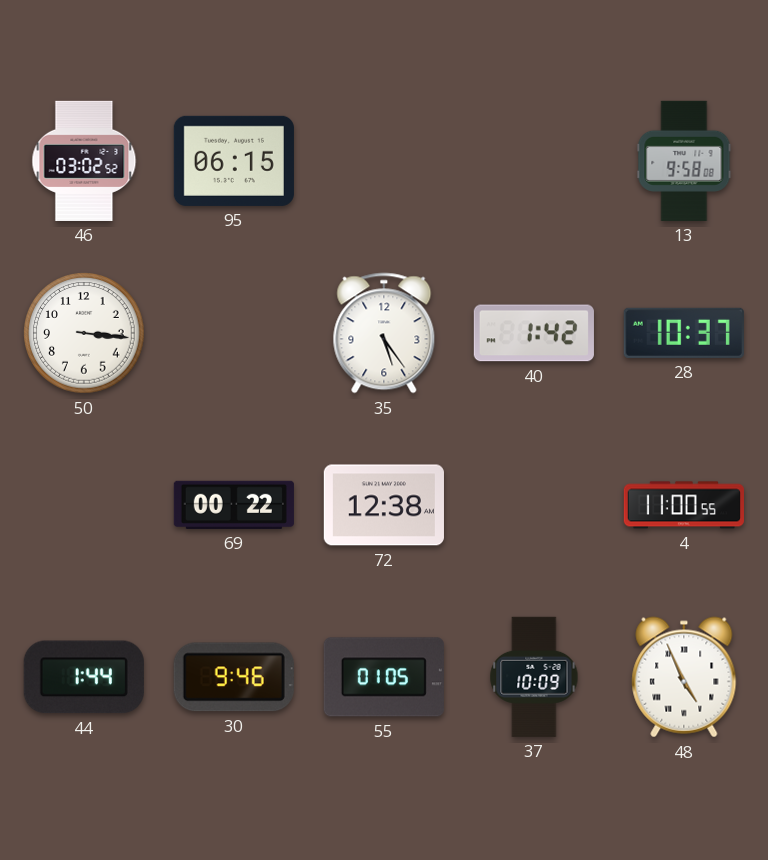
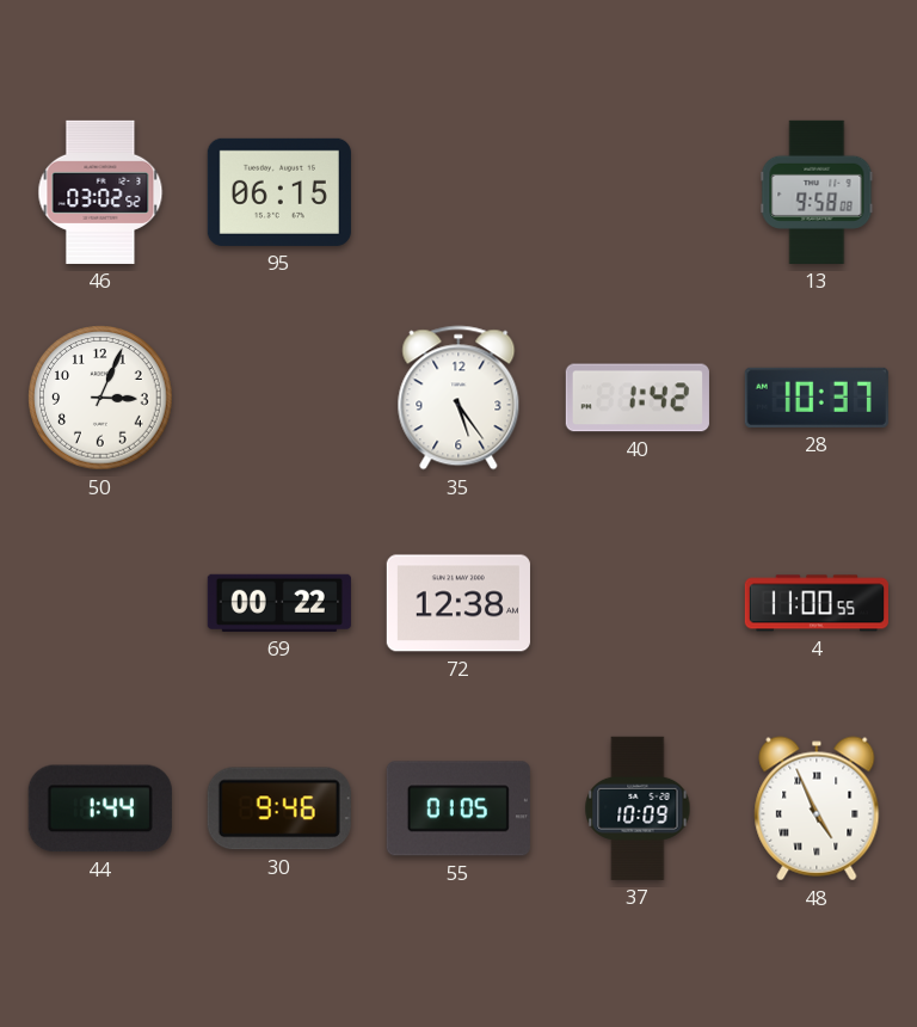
50: 3:16 -> 3:04
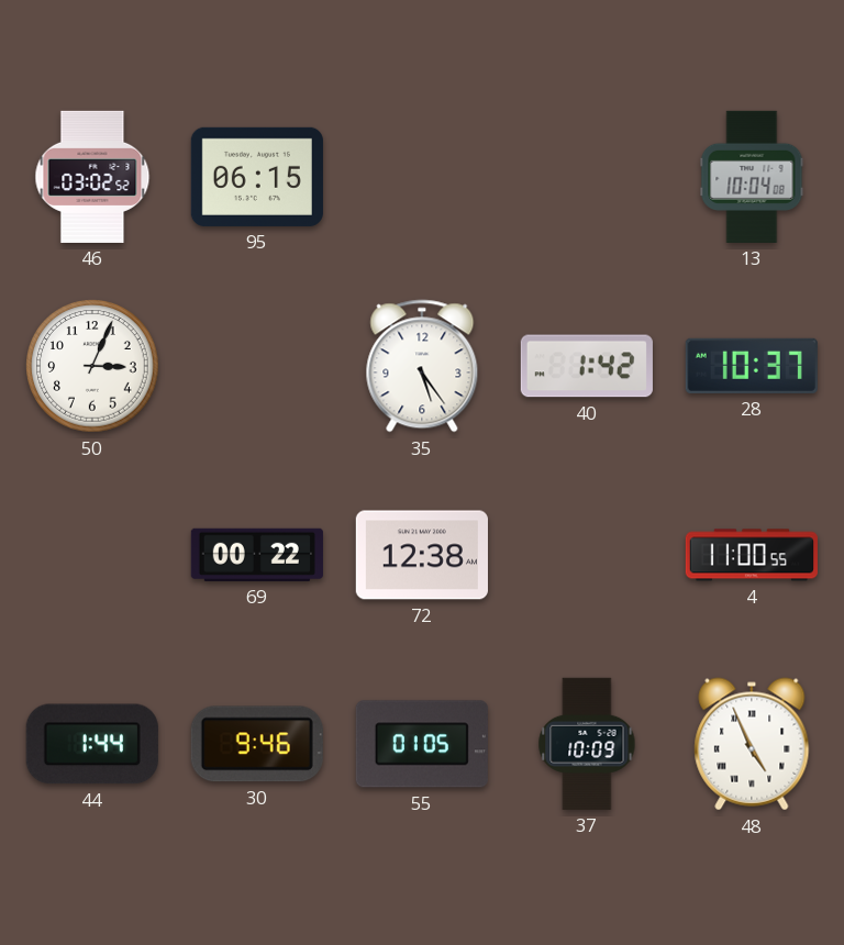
13: 9:58 -> 10:04
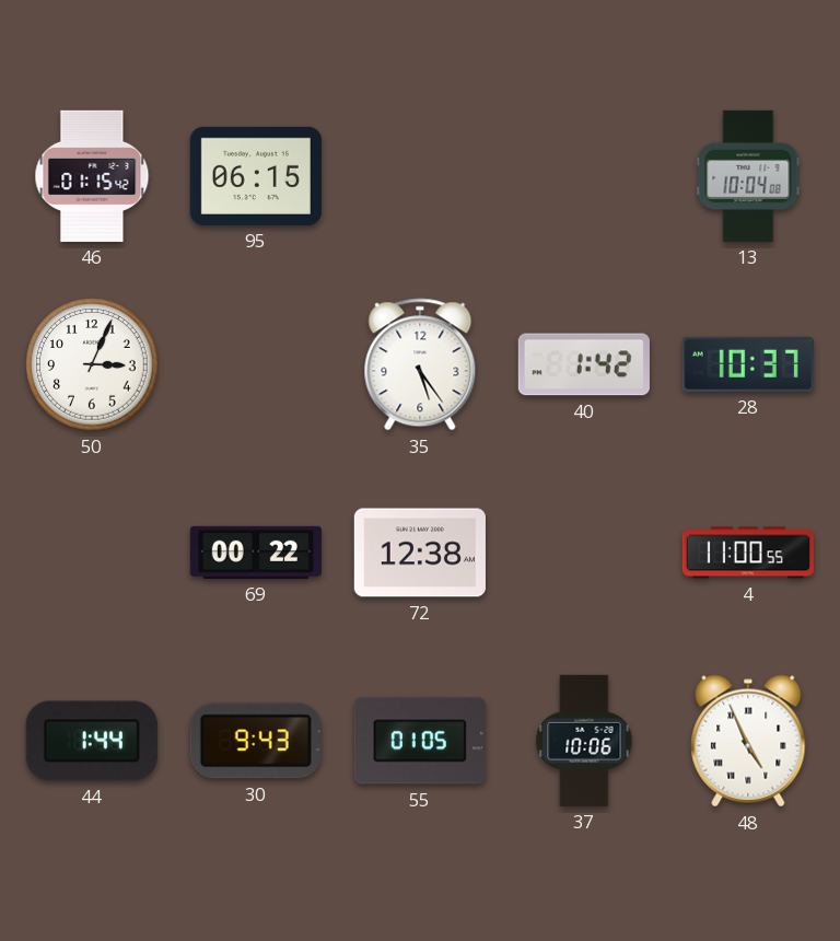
46: 03:02 -> 01:15
30: 9:46 -> 9:43
37: 10:09 -> 10:06
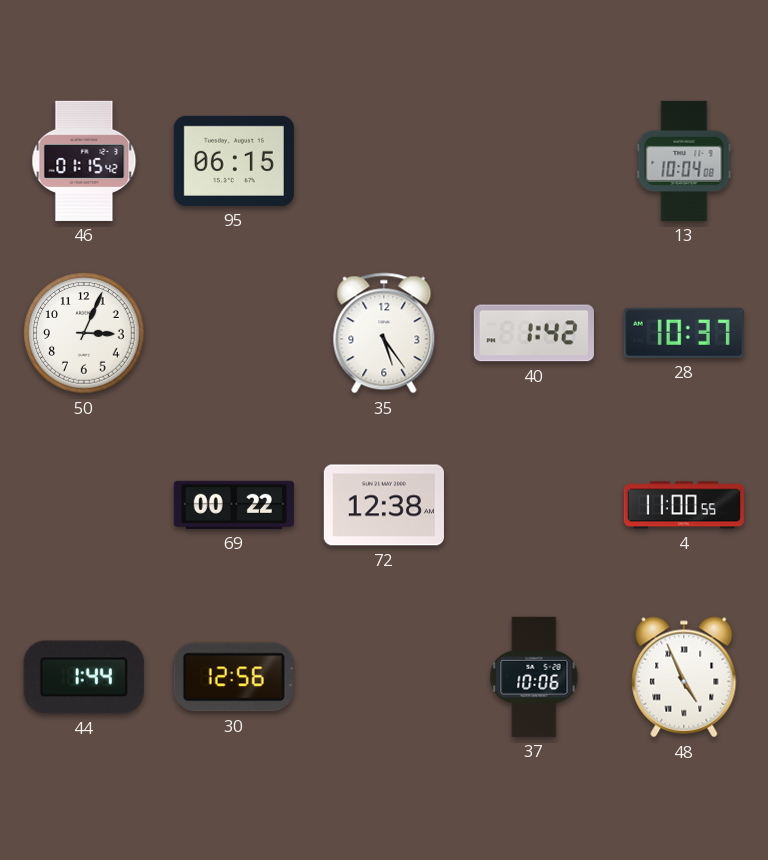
30: 9:43 -> 12:56
55: 01:05 -> none
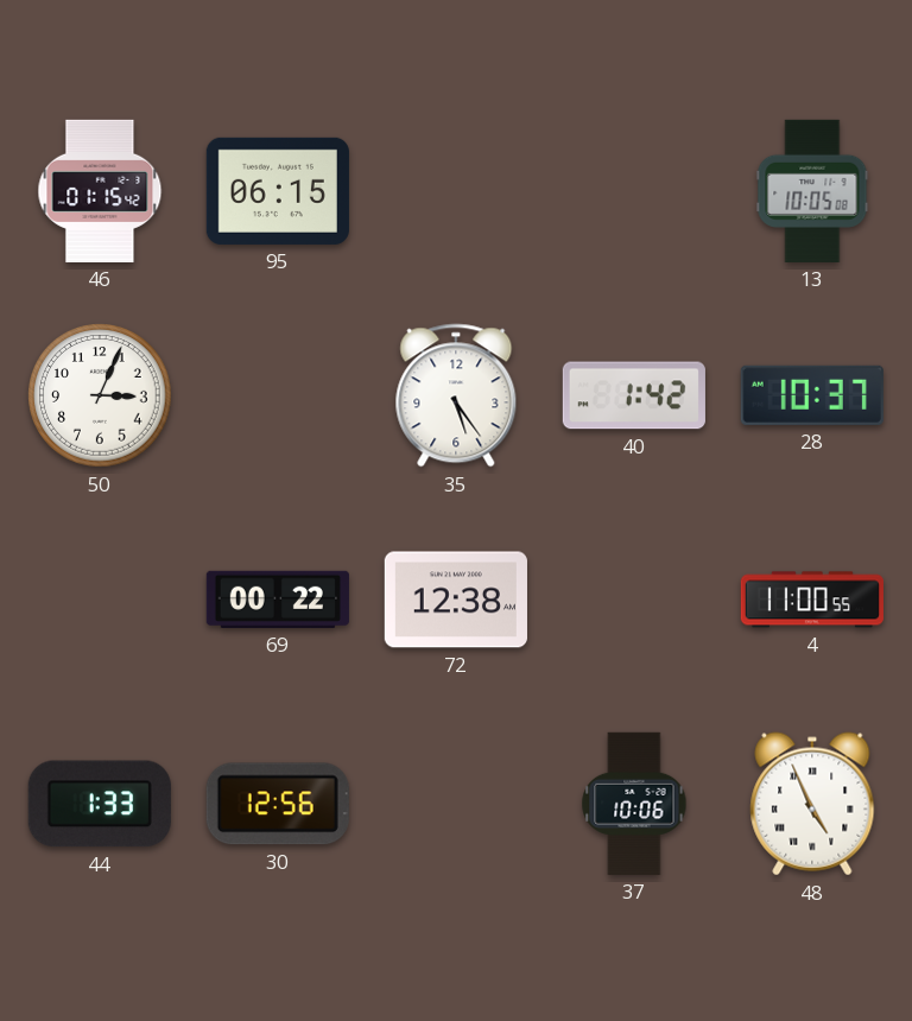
13: 10:04 -> 10:05
44: 1:44 -> 1:33
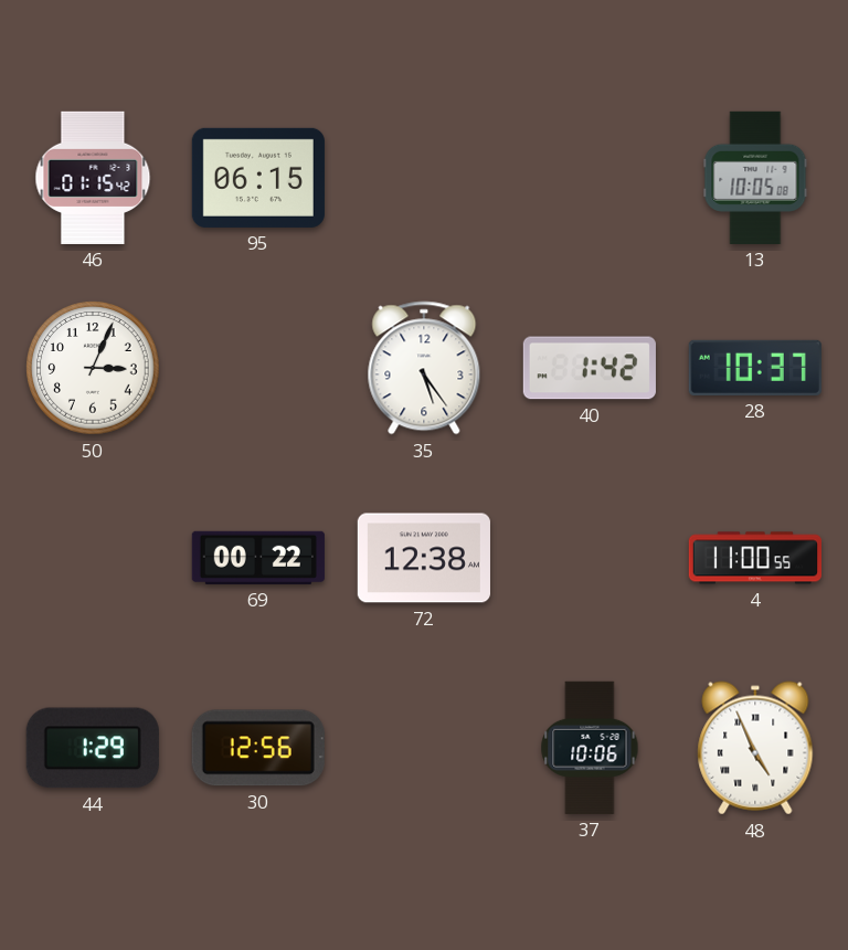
44: 1:33 -> 1:29
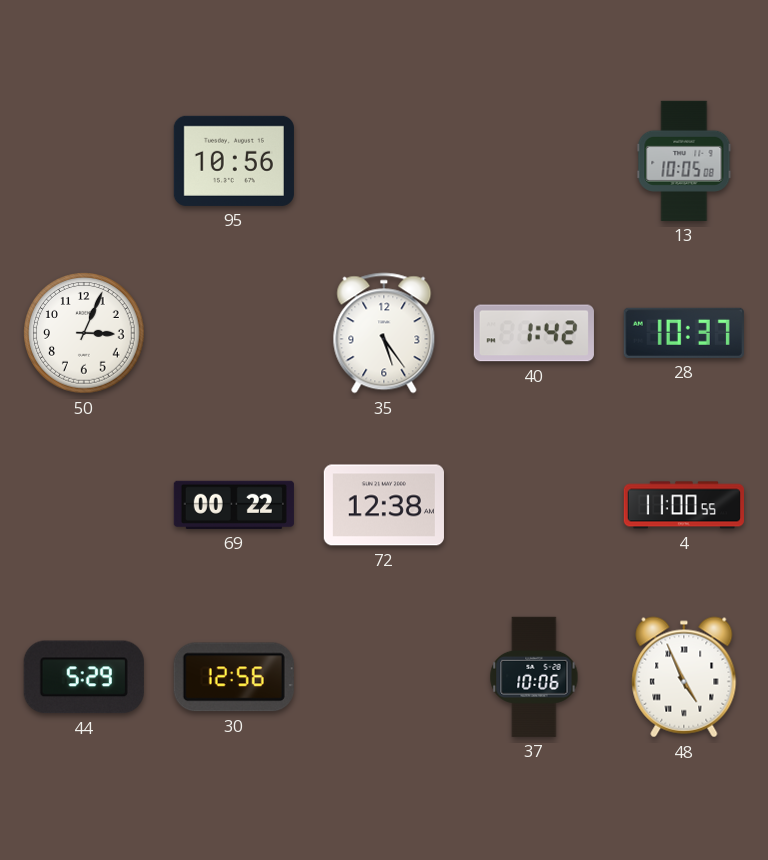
46: 01:15 -> none
95: 06:15 -> 10:56
44: 1:29 -> 5:29
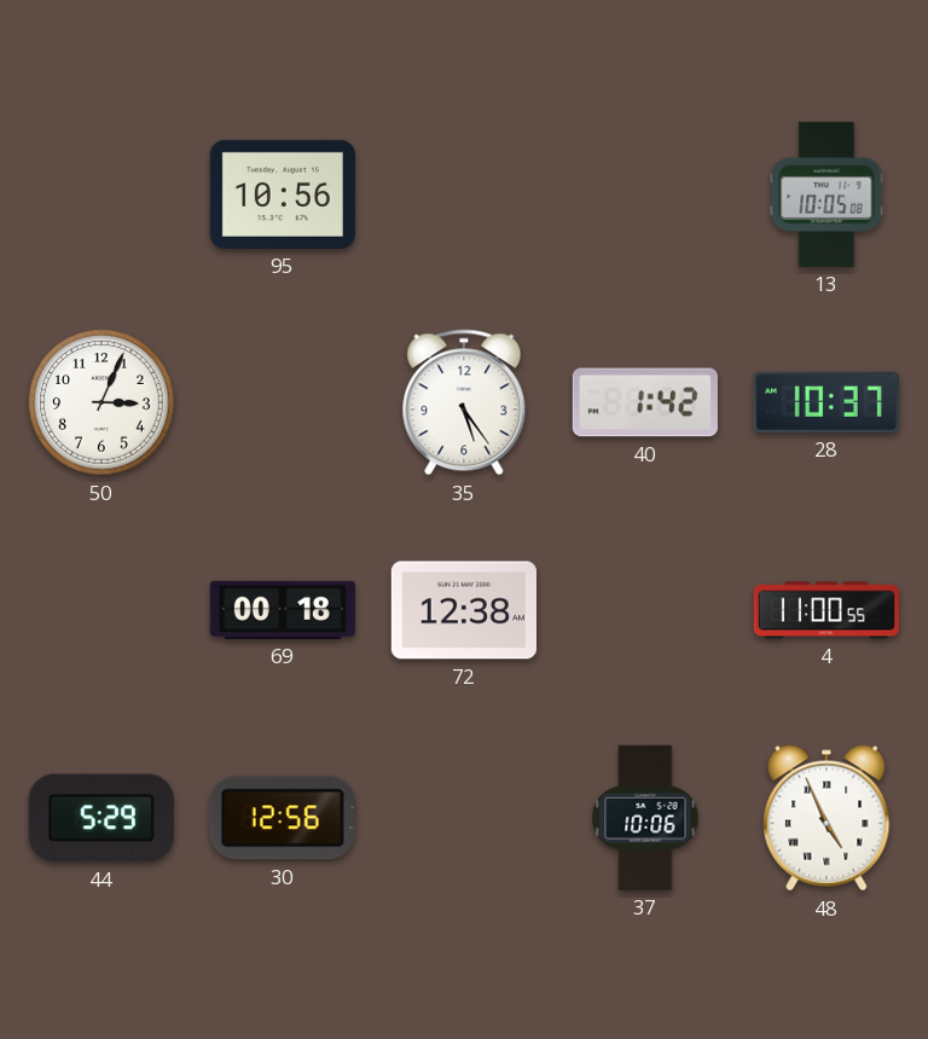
69: 00:22 -> 00:18
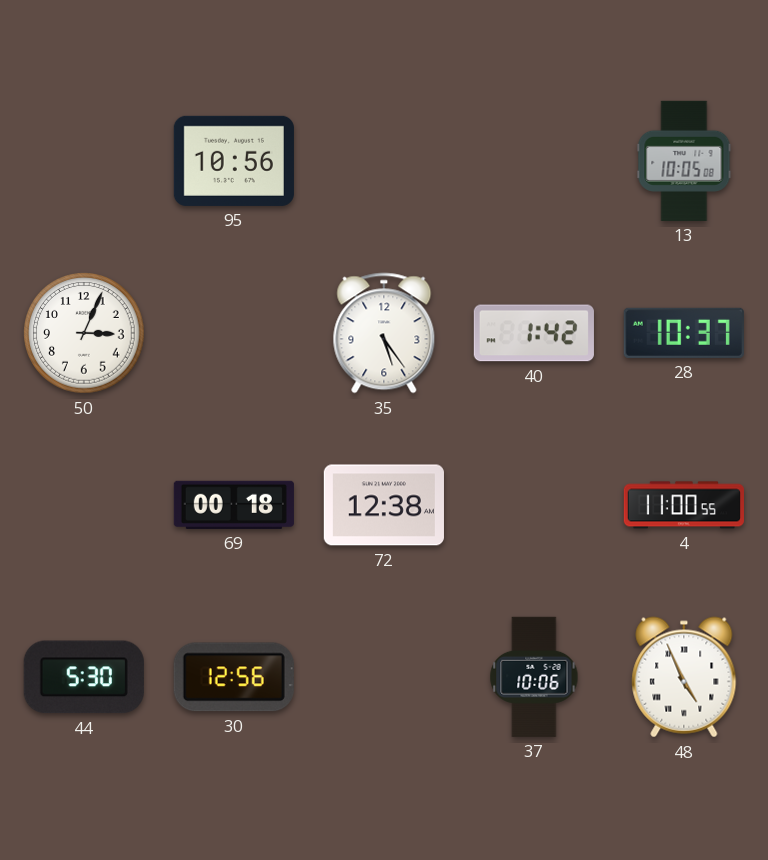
44: 5:29 -> 5:30
